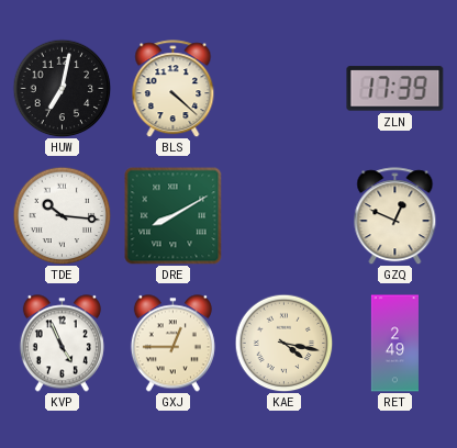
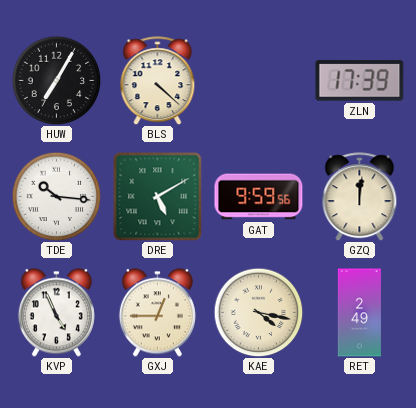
HUW: 7:02 -> 7:05
DRE: 8:10 -> 5:10
GAT: none -> 9:59
GZQ: 12:49 -> 12:01
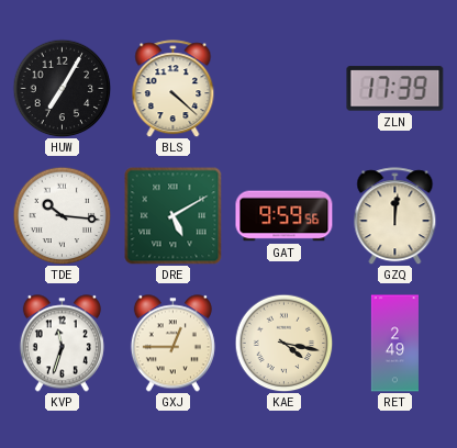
KVP: 4:56 -> 11:33
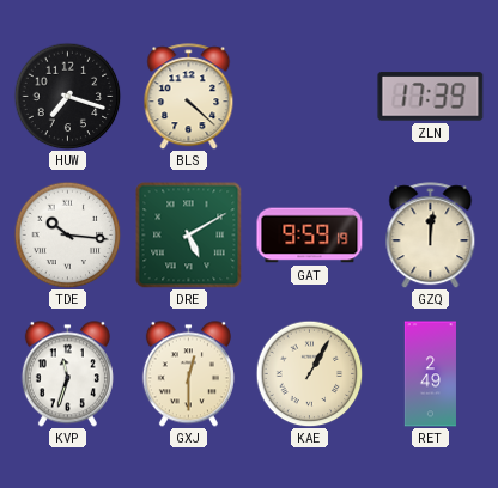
HUW: 7:05 -> 7:18
GAT: 9:59:56 -> 9:59:19
GXJ: 12:45 -> 12:30
KAE: 4:17 -> 1:05
